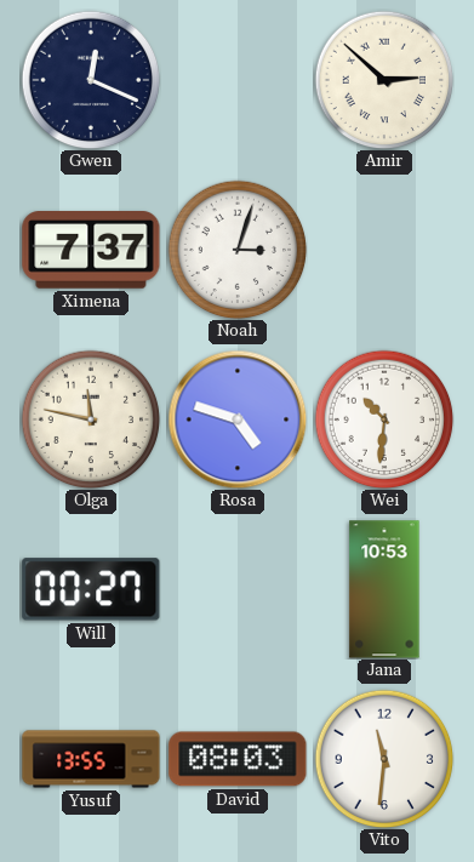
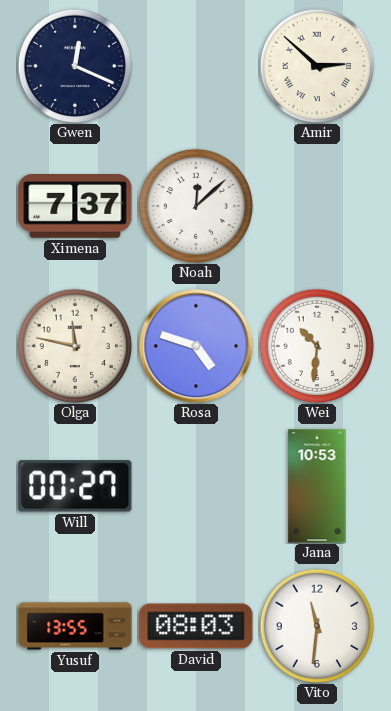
Noah: 3:03 -> 12:08
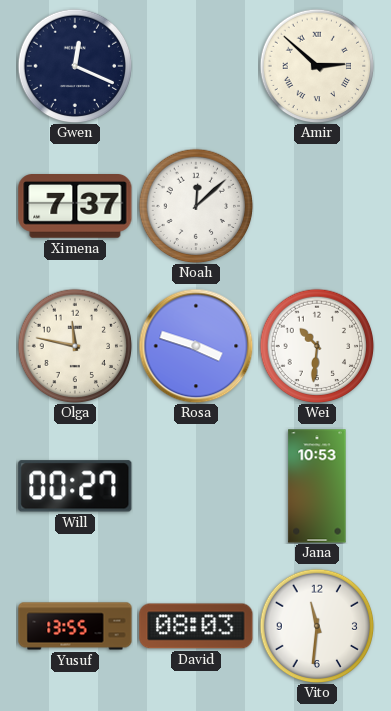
Rosa: 4:48 -> 3:48
